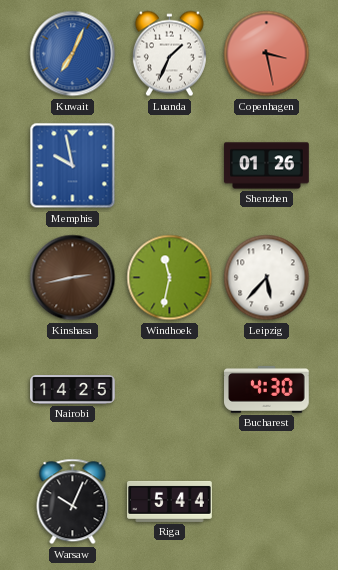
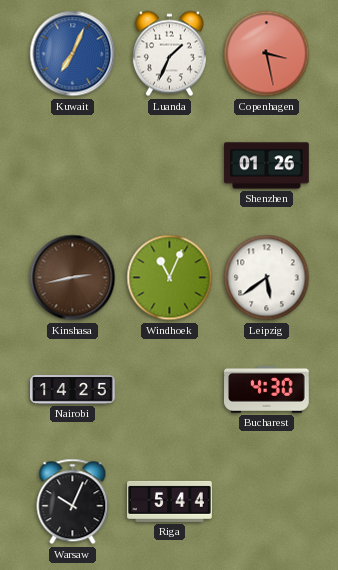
Memphis: 9:58 -> none
Windhoek: 11:32 -> 11:04
Leipzig: 5:37 -> 5:39
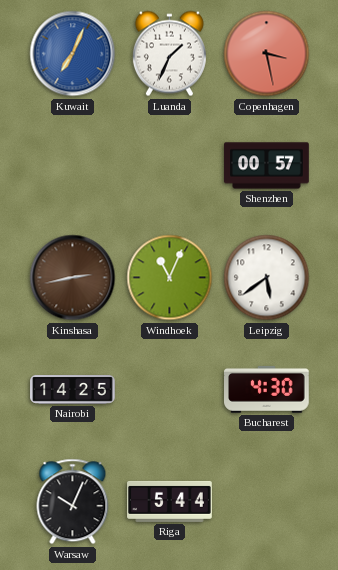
Shenzhen: 01:26 -> 00:57
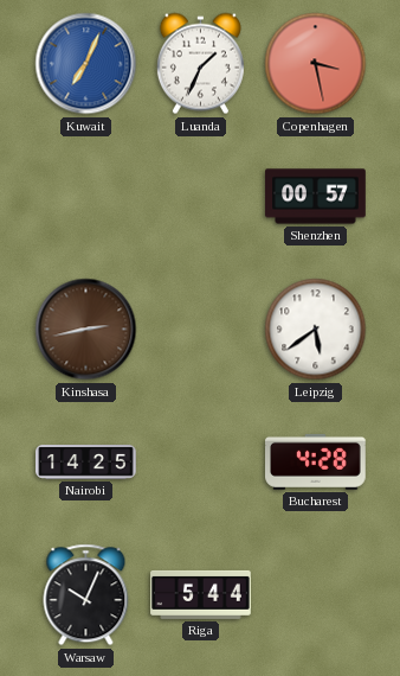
Windhoek: 11:04 -> none
Bucharest: 4:30 -> 4:28
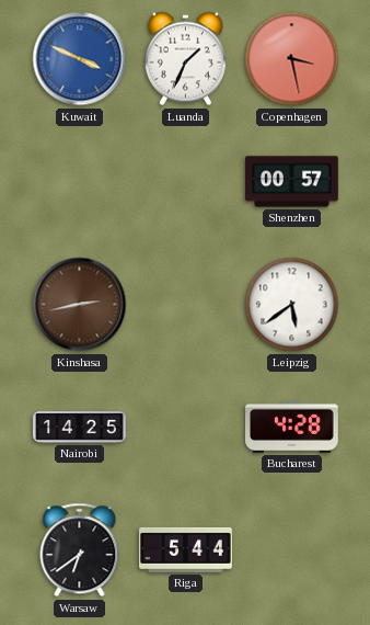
Kuwait: 7:04 -> 3:49
Warsaw: 10:04 -> 6:39
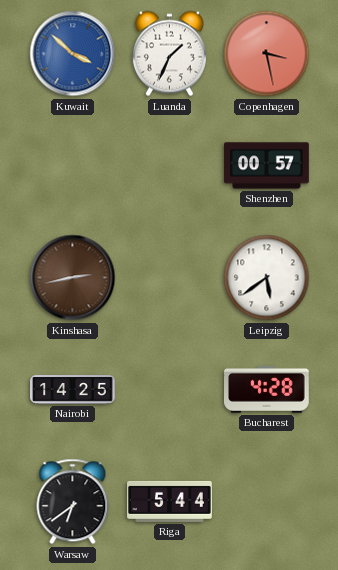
Kuwait: 3:49 -> 3:52
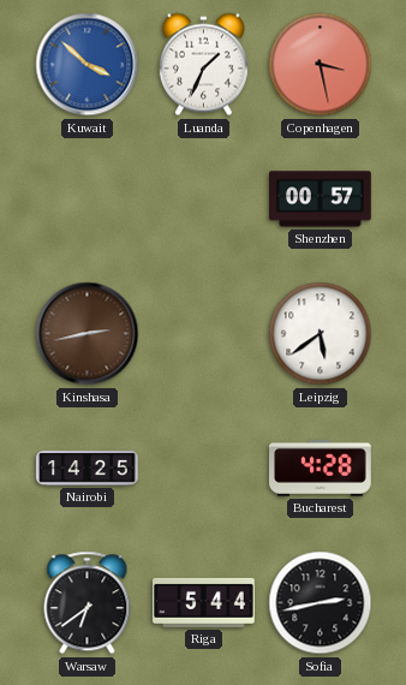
Sofia: none -> 2:43
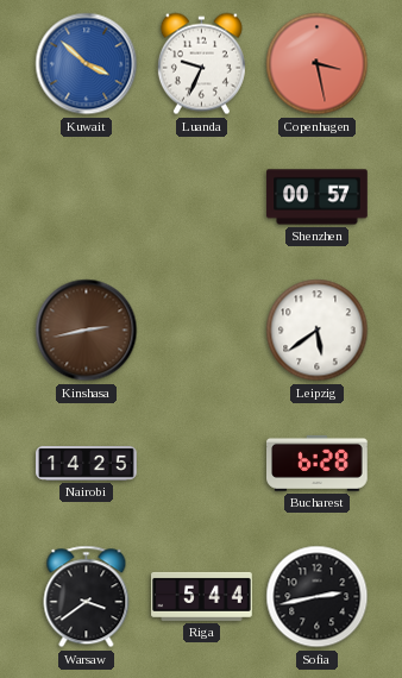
Luanda: 1:34 -> 9:34
Bucharest: 4:28 -> 6:28
Warsaw: 6:39 -> 3:39
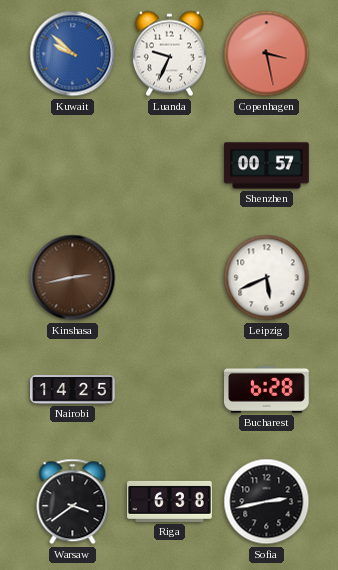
Kuwait: 3:52 -> 9:52
Leipzig: 5:39 -> 5:41
Riga: 5:44 -> 6:38
